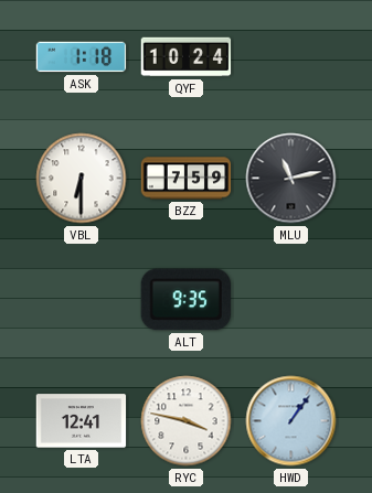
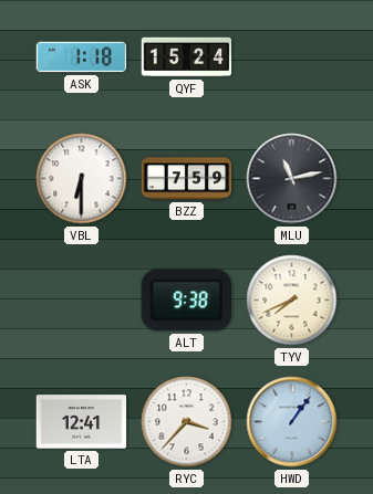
QYF: 10:24 -> 15:24
ALT: 9:35 -> 9:38
TYV: none -> 7:41
RYC: 3:47 -> 3:37
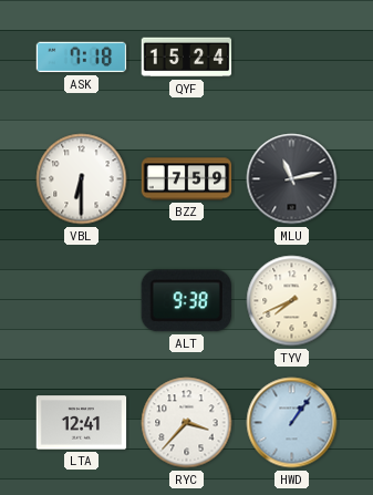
ASK: 1:18 -> 7:18
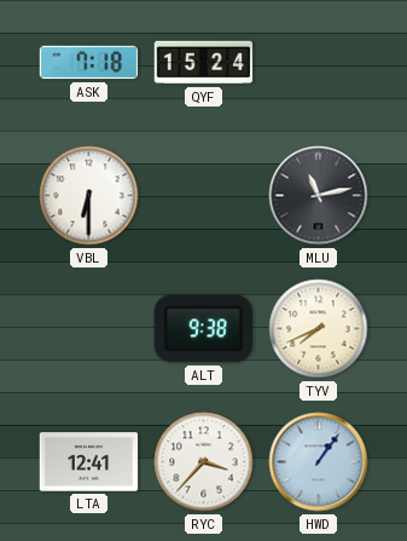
BZZ: 7:59 -> none
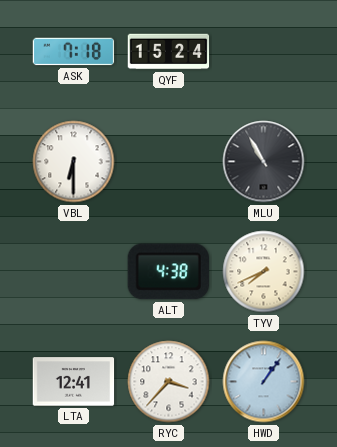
MLU: 11:13 -> 10:55
ALT: 9:38 -> 4:38
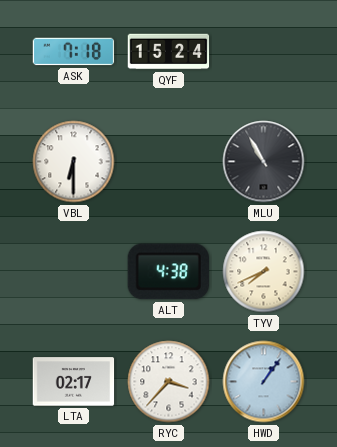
LTA: 12:41 -> 02:17
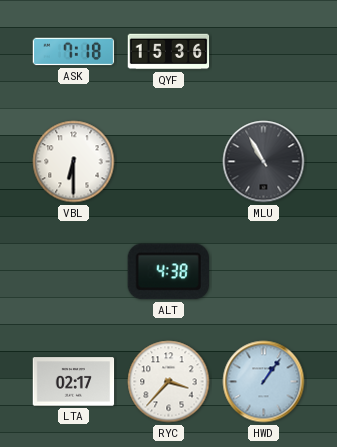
QYF: 15:24 -> 15:36
TYV: 7:41 -> none
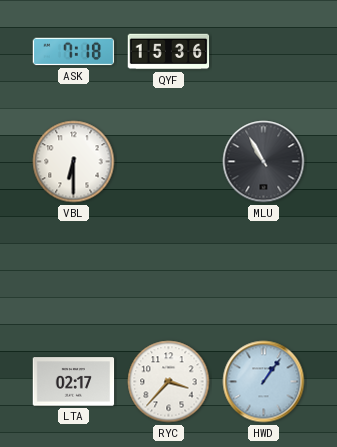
ALT: 4:38 -> none
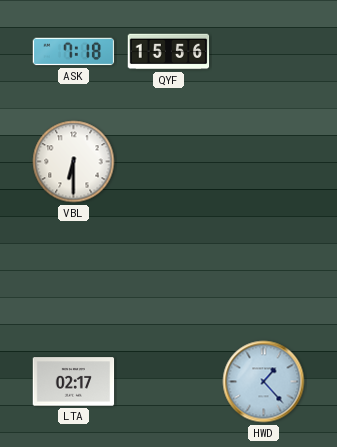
QYF: 15:36 -> 15:56
MLU: 10:55 -> none
RYC: 3:37 -> none
HWD: 1:06 -> 1:23
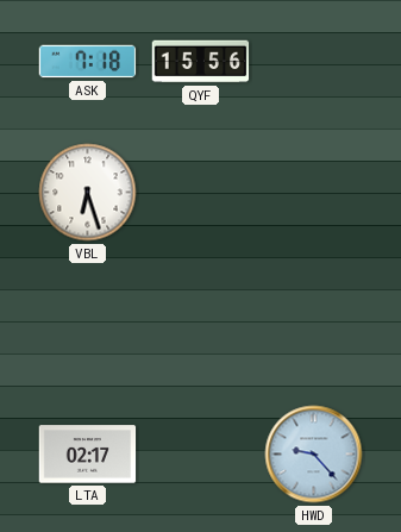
VBL: 6:30 -> 6:27
HWD: 1:23 -> 9:23
